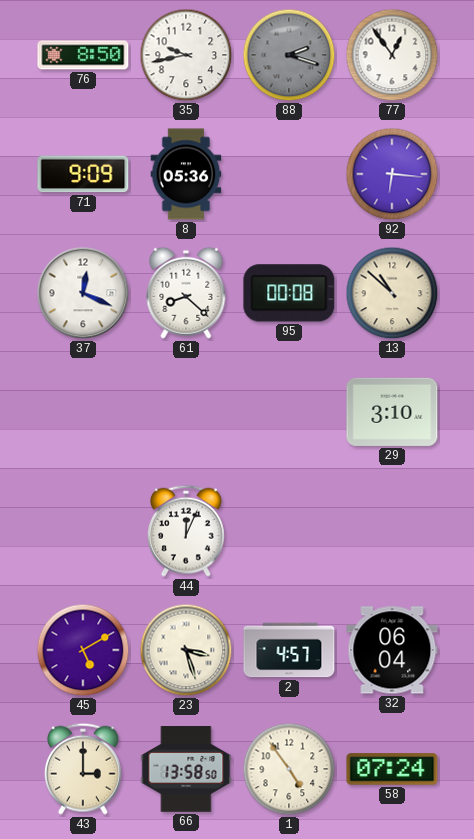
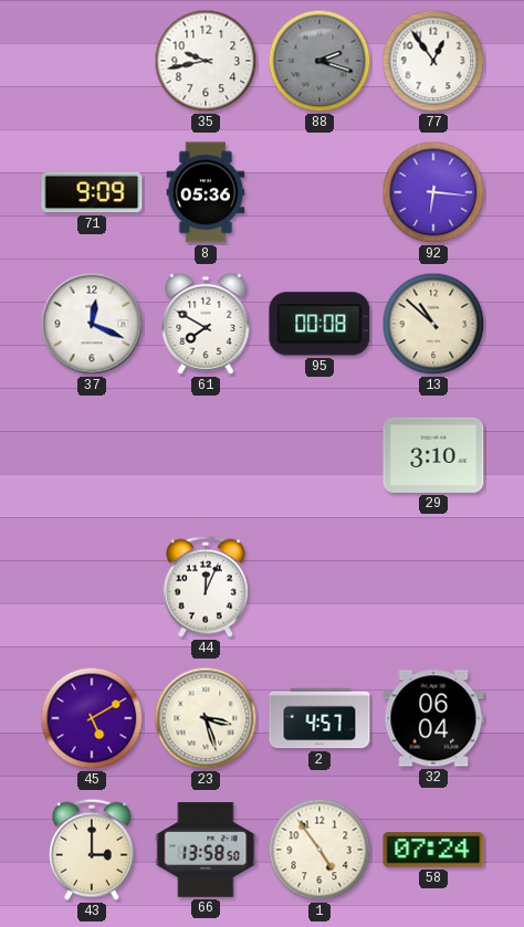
76: 8:50 -> none
61: 8:22 -> 7:50
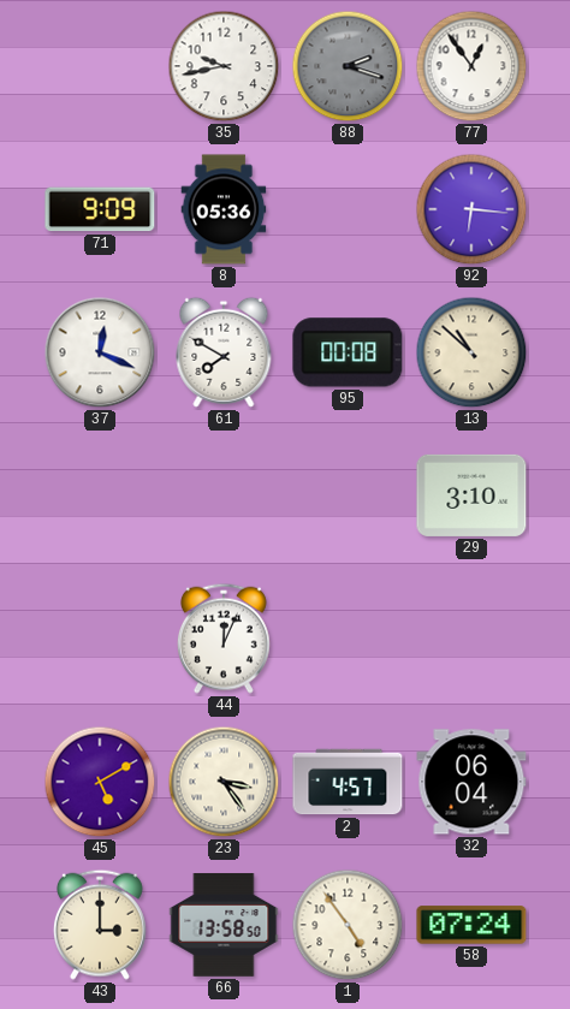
23: 3:27 -> 3:24
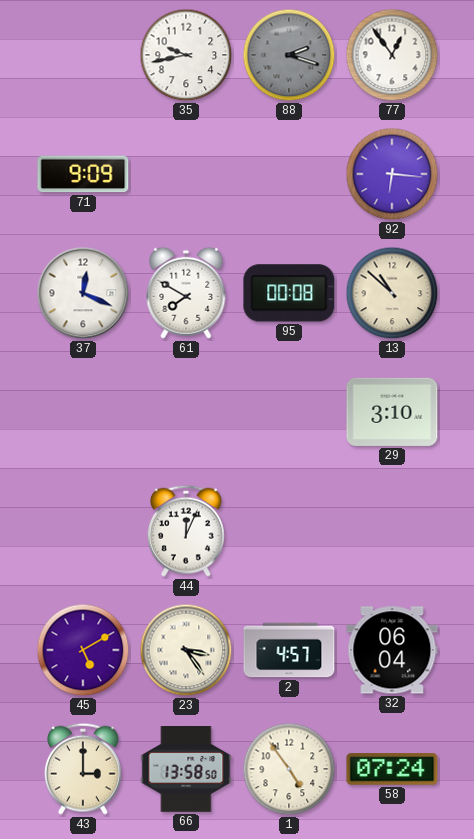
8: 05:36 -> none
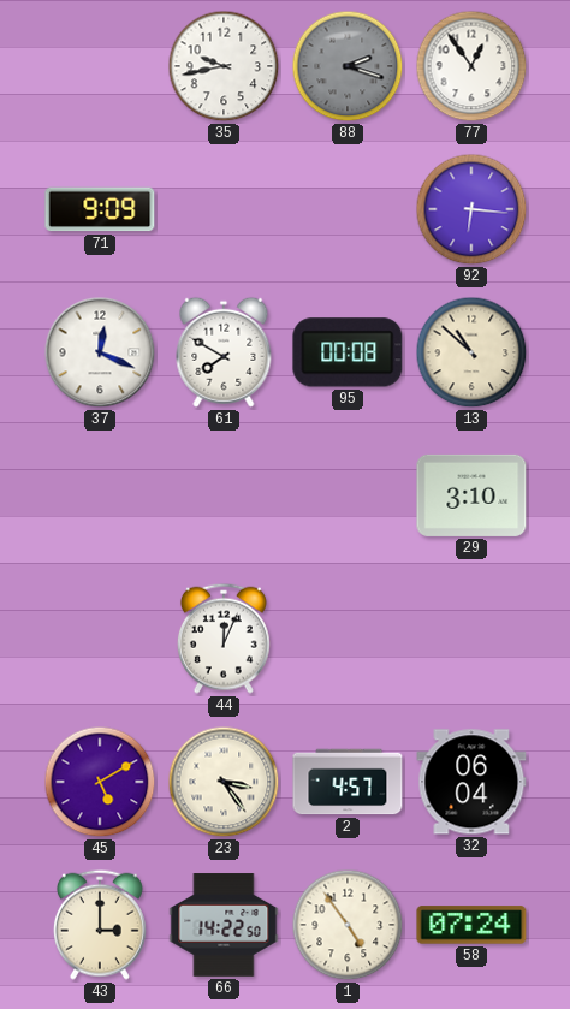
66: 13:58 -> 14:22
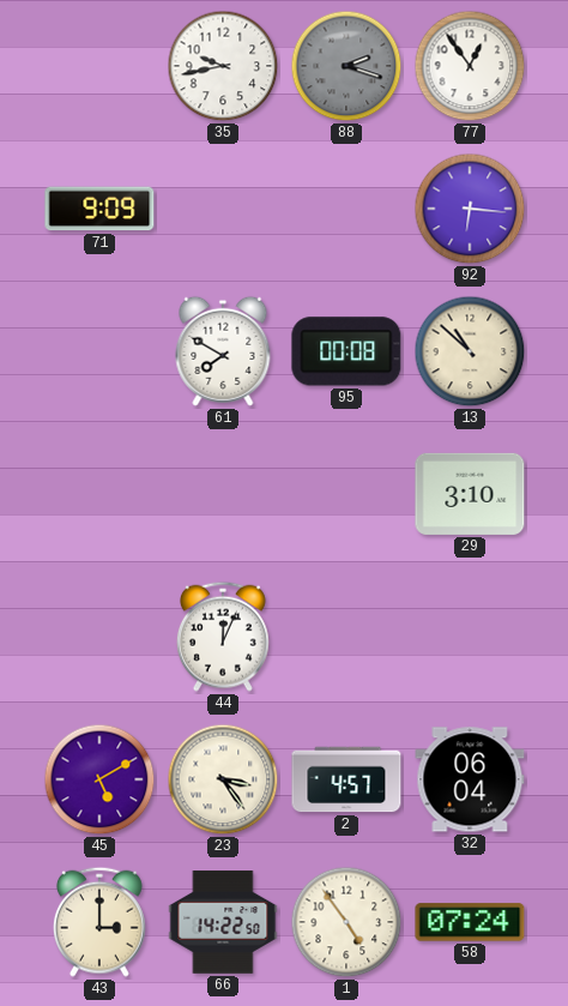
37: 12:19 -> none
